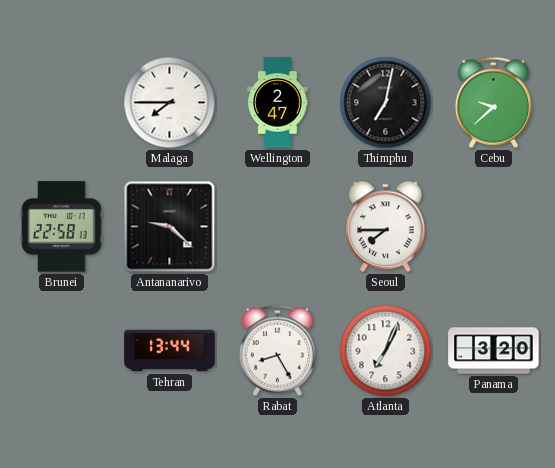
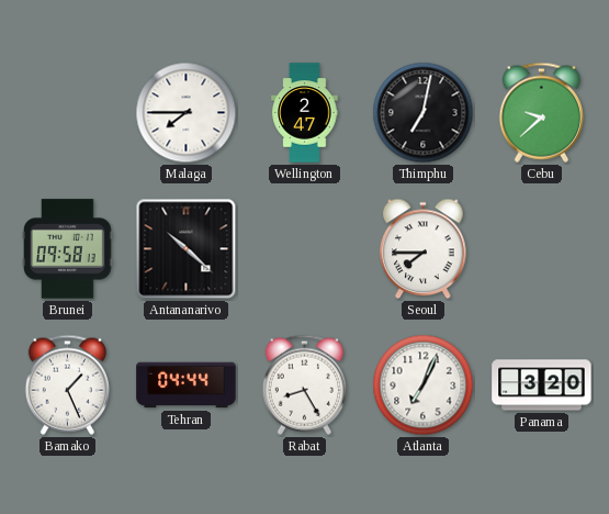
Brunei: 22:58 -> 09:58
Antananarivo: 9:22 -> 10:22
Bamako: none -> 1:26
Tehran: 13:44 -> 04:44
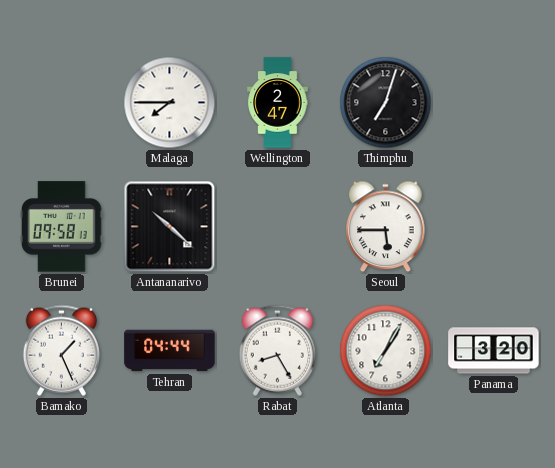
Thimphu: 7:02 -> 7:03
Cebu: 9:38 -> none
Seoul: 7:45 -> 5:45
Atlanta: 7:04 -> 7:05
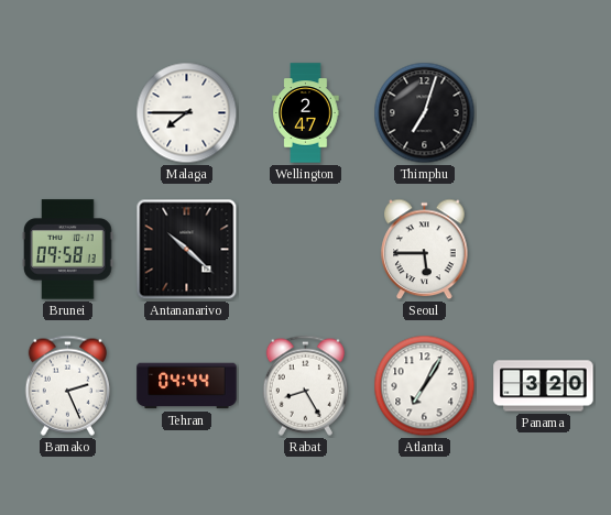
Bamako: 1:26 -> 2:26
